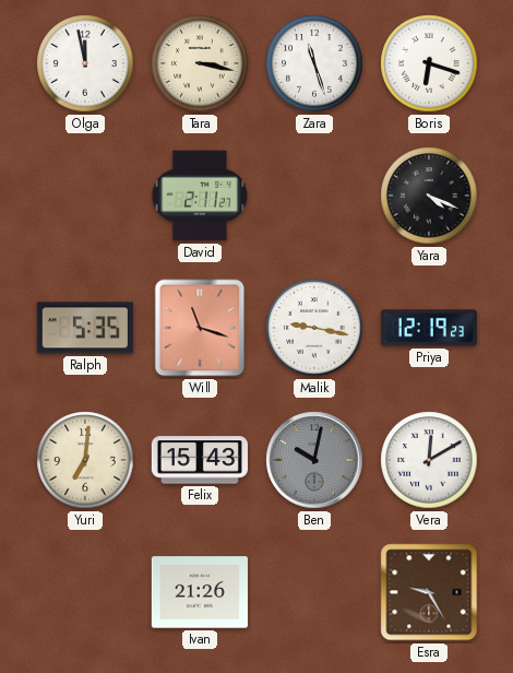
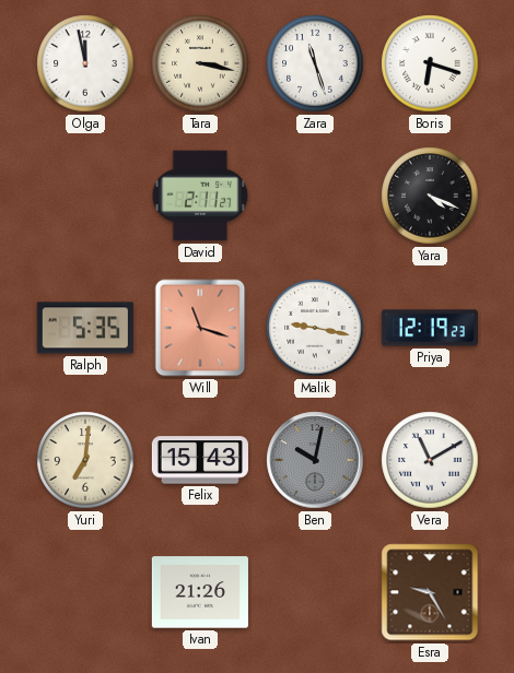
Vera: 12:10 -> 11:10
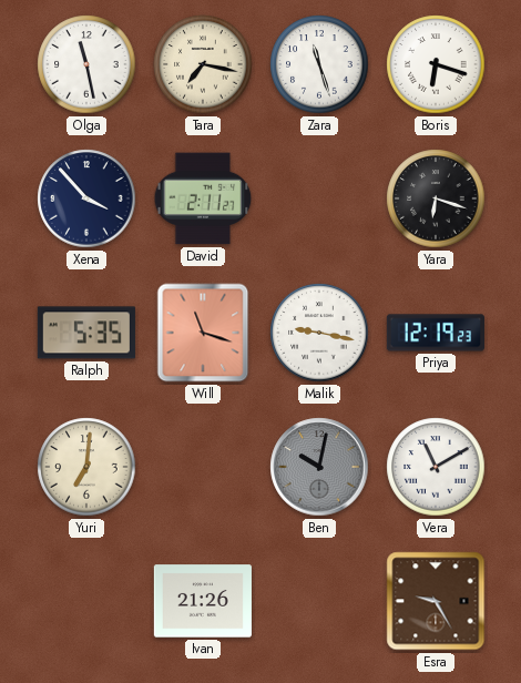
Olga: 11:58 -> 11:28
Tara: 3:17 -> 7:17
Xena: none -> 3:53
Yara: 4:19 -> 6:18
Felix: 15:43 -> none
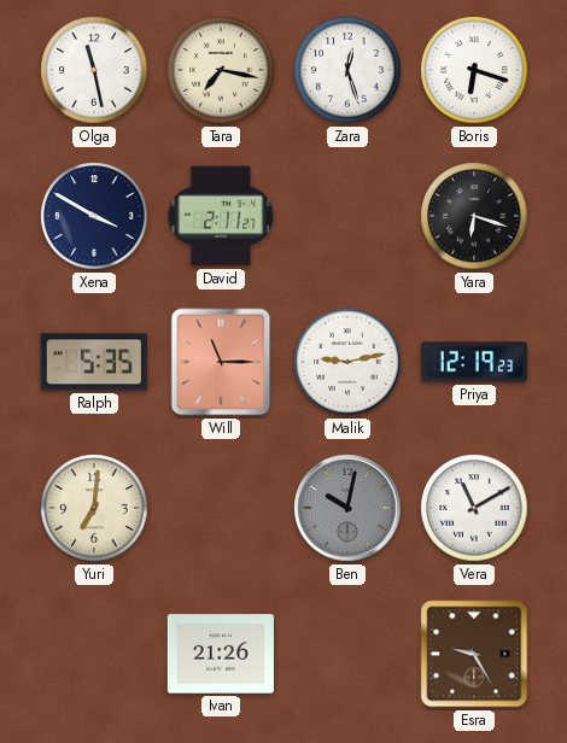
Zara: 11:27 -> 12:27
Xena: 3:53 -> 3:50
Will: 11:18 -> 11:15
Malik: 9:17 -> 9:13
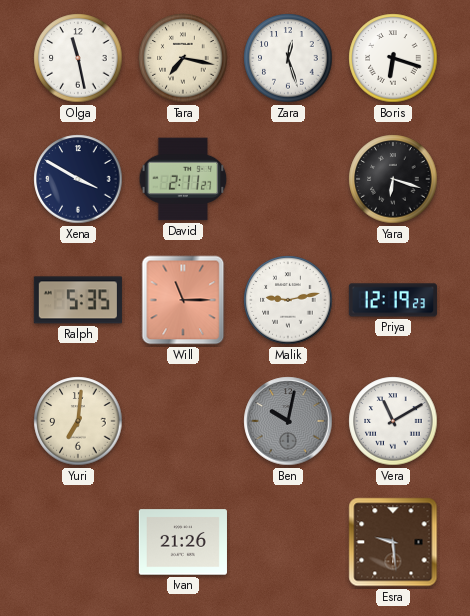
Esra: 9:25 -> 9:29
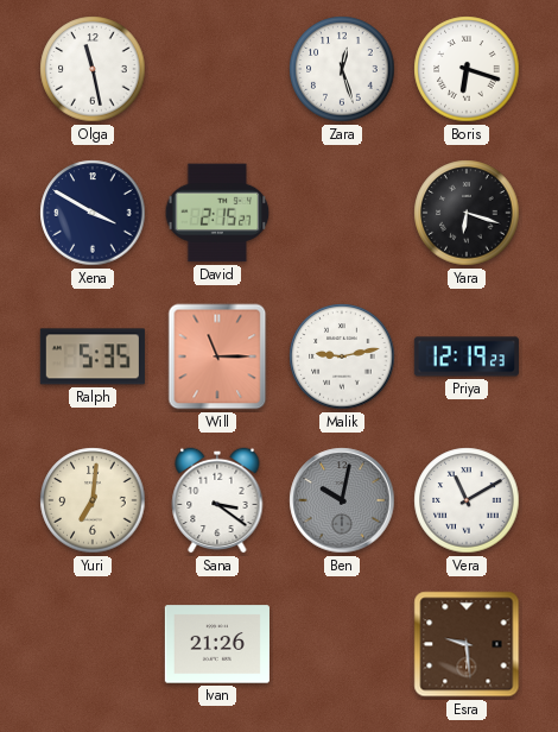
Tara: 7:17 -> none
David: 2:11 -> 2:15
Sana: none -> 3:21
